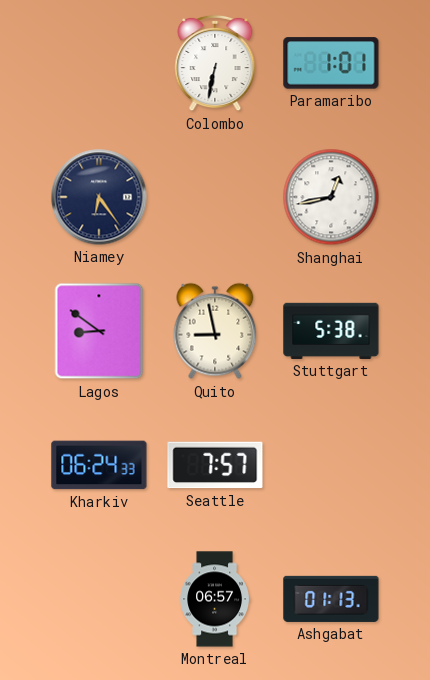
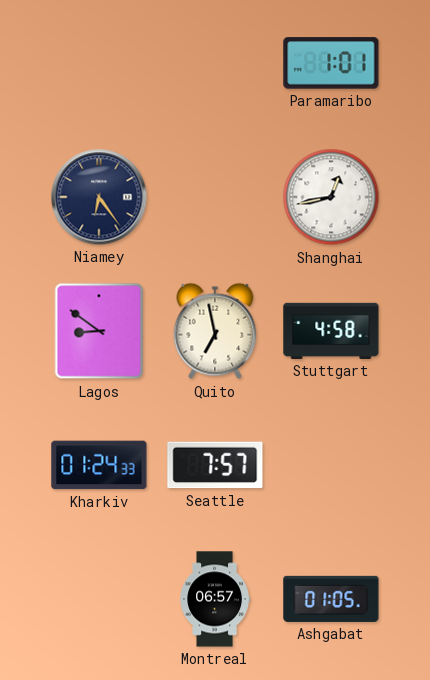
Colombo: 6:32 -> none
Quito: 8:58 -> 6:58
Stuttgart: 5:38 -> 4:58
Kharkiv: 06:24 -> 01:24
Ashgabat: 01:13 -> 01:05
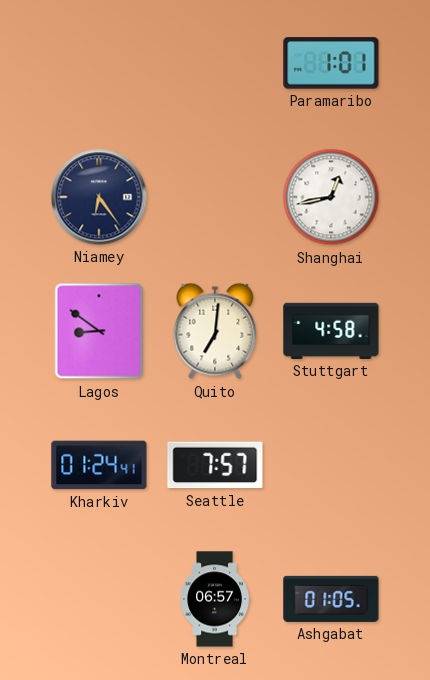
Quito: 6:58 -> 7:01
Kharkiv: 01:24:33 -> 01:24:41
